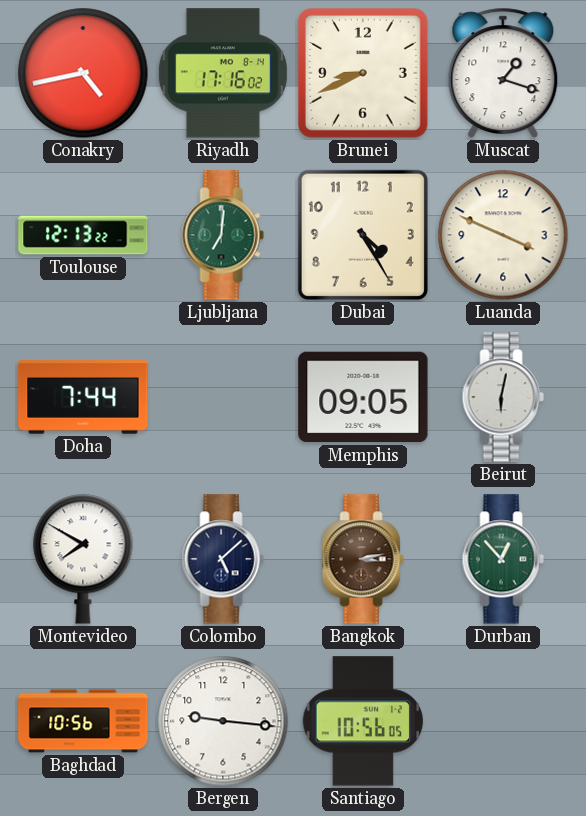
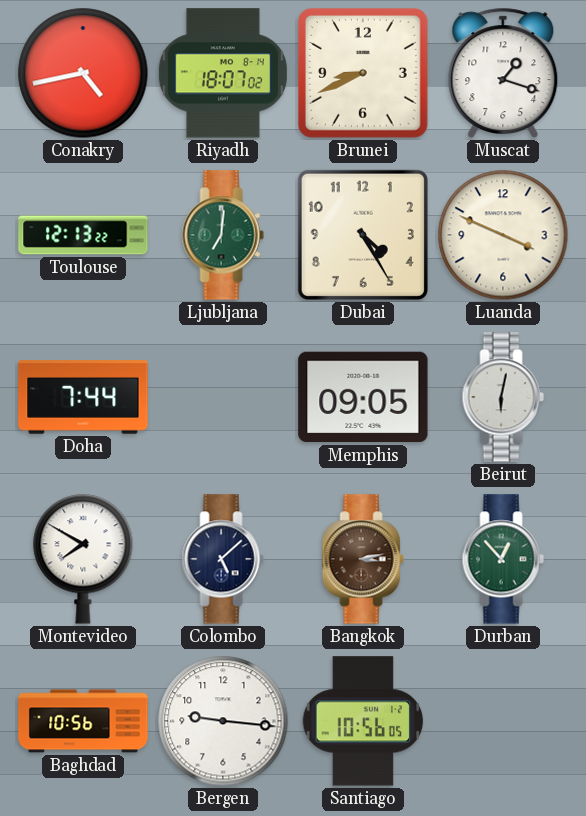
Riyadh: 17:16 -> 18:07
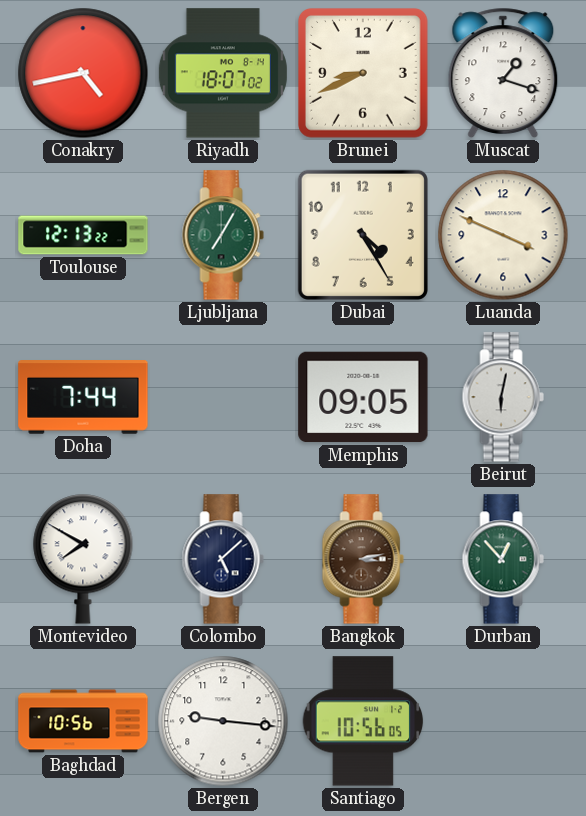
Ljubljana: 7:01 -> 7:05
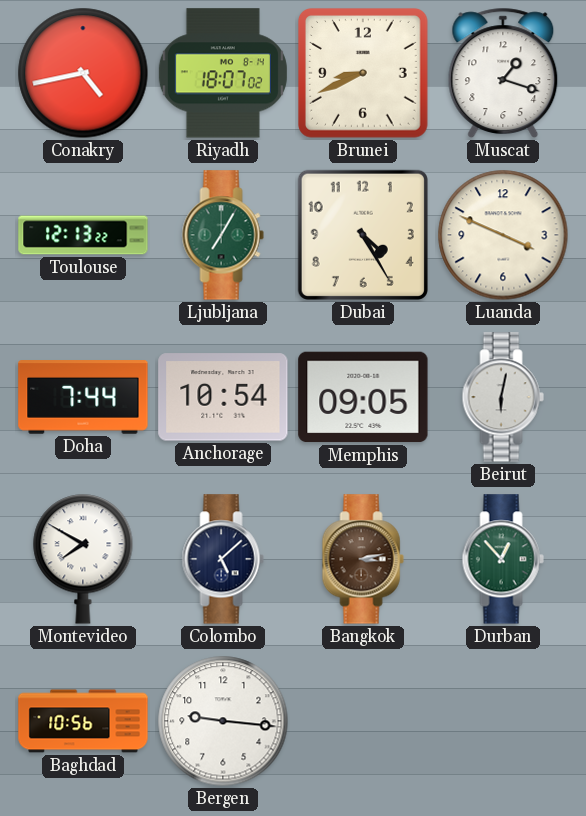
Anchorage: none -> 10:54
Santiago: 10:56 -> none
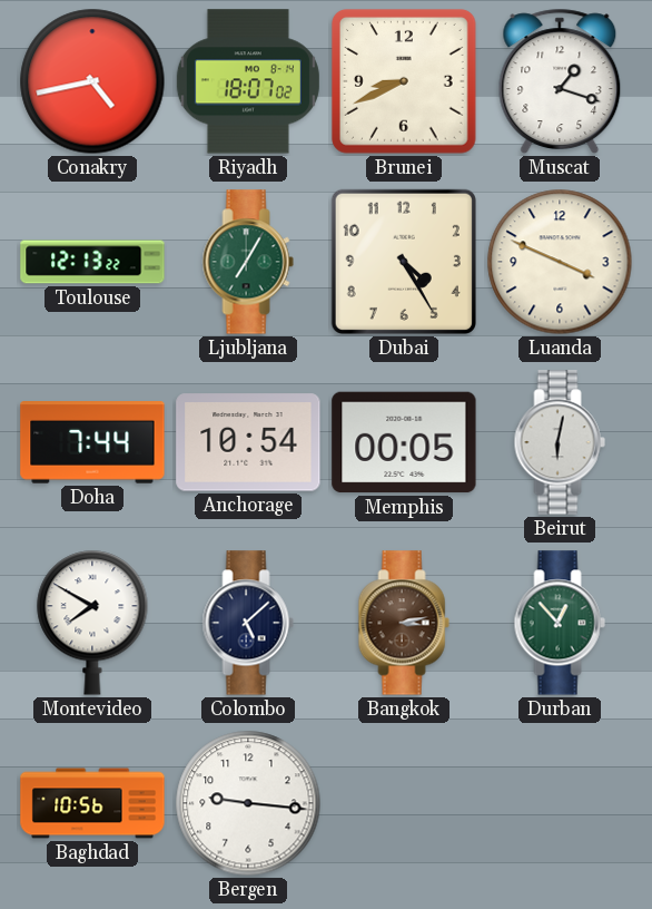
Memphis: 09:05 -> 00:05
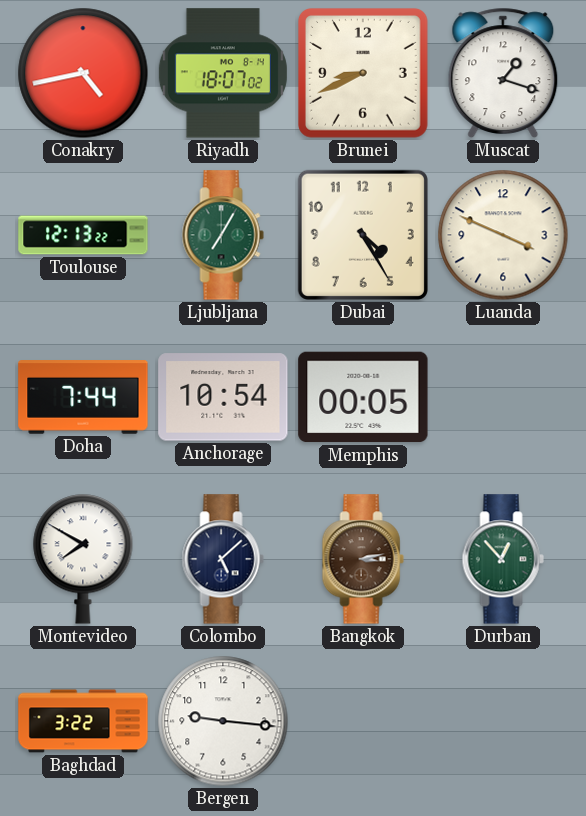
Beirut: 6:02 -> none
Baghdad: 10:56 -> 3:22
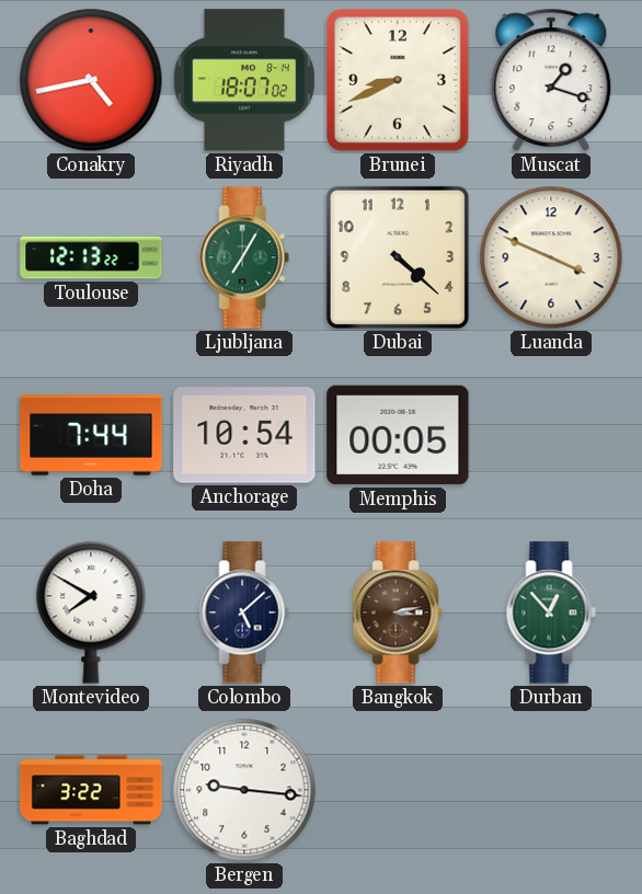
Dubai: 4:25 -> 4:22
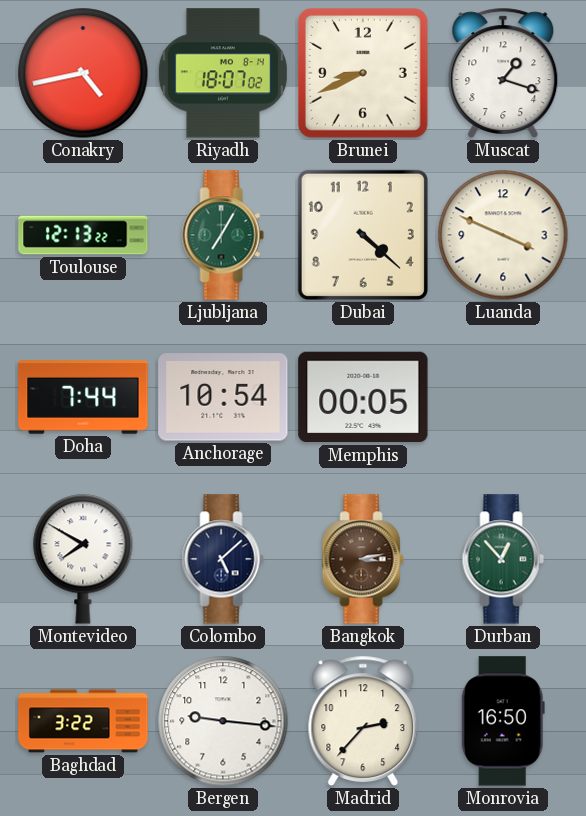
Madrid: none -> 2:37
Monrovia: none -> 16:50
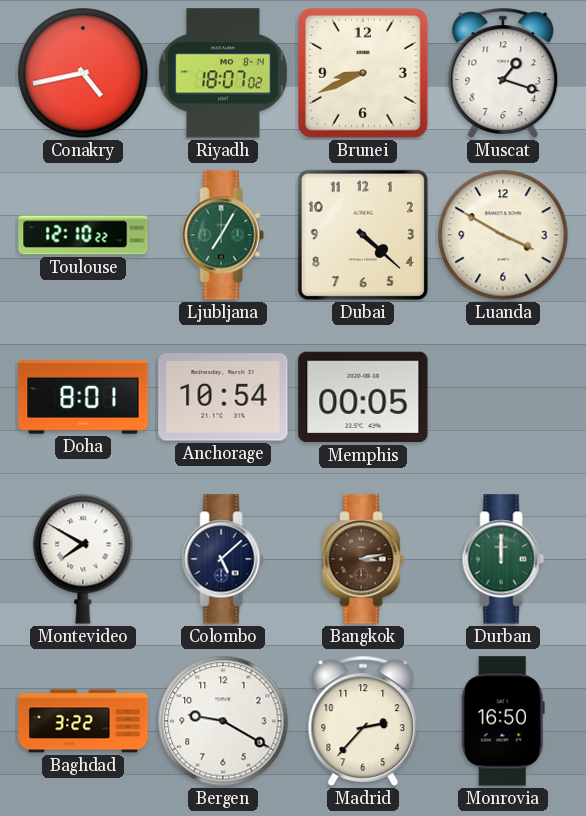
Toulouse: 12:13 -> 12:10
Luanda: 3:49 -> 3:50
Doha: 7:44 -> 8:01
Durban: 12:53 -> 12:00
Bergen: 9:16 -> 9:20
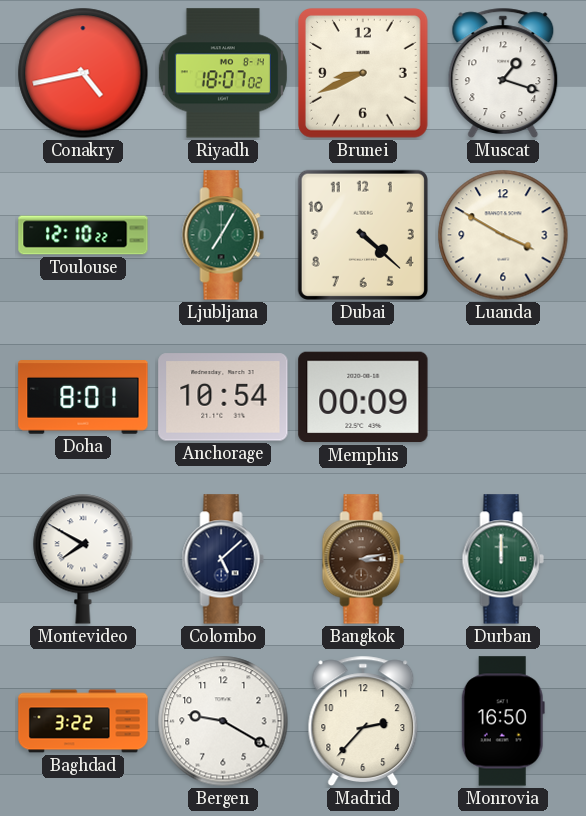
Memphis: 00:05 -> 00:09
